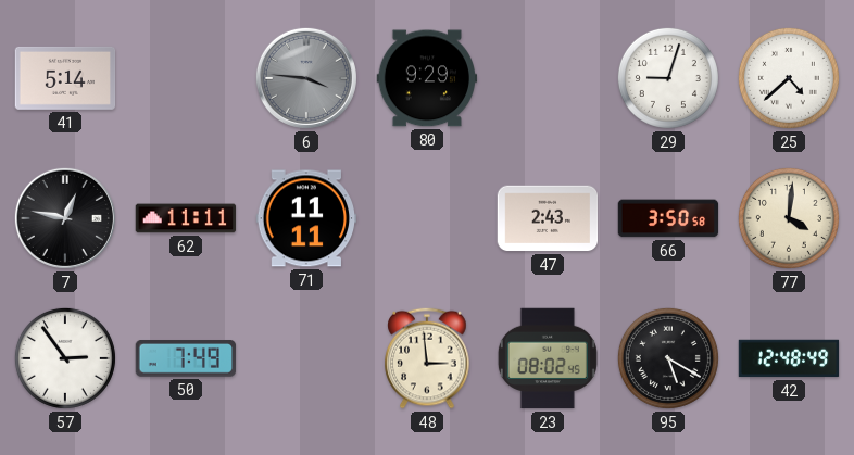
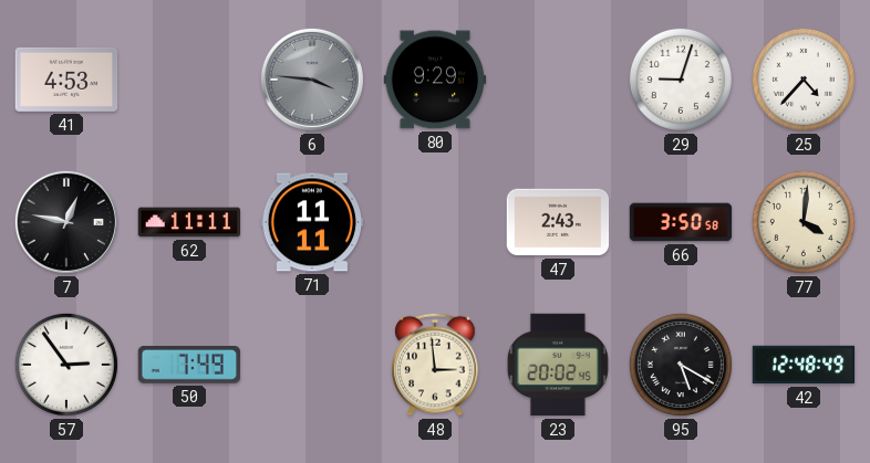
41: 5:14 -> 4:53
25: 4:38 -> 4:37
23: 08:02 -> 20:02
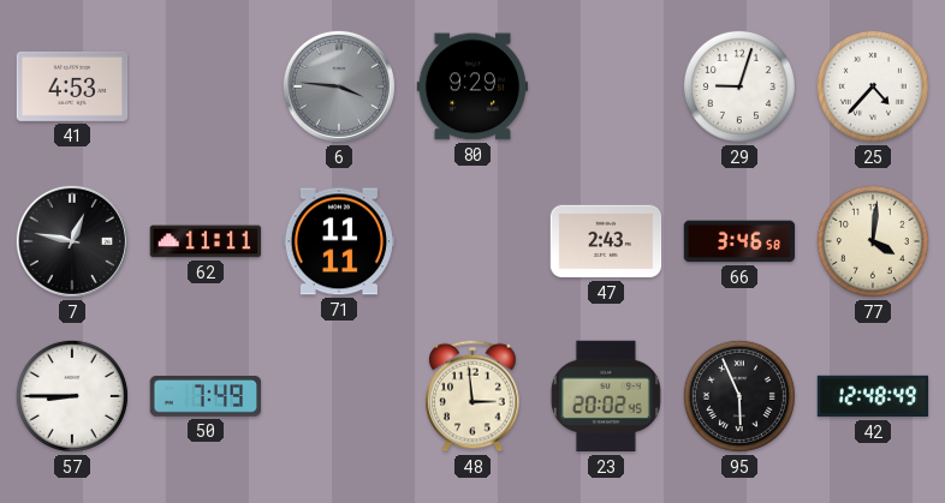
66: 3:50 -> 3:46
57: 2:54 -> 8:45
95: 5:20 -> 5:56
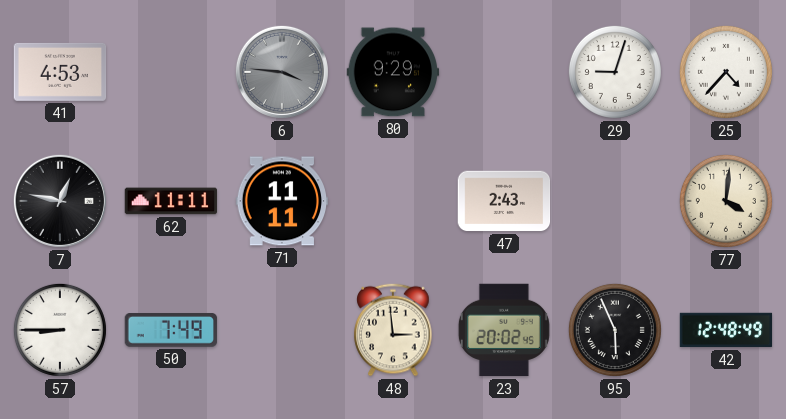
66: 3:46 -> none
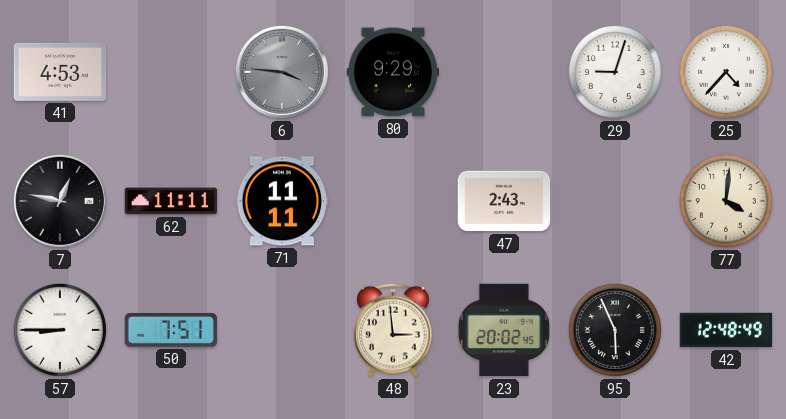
50: 7:49 -> 7:51
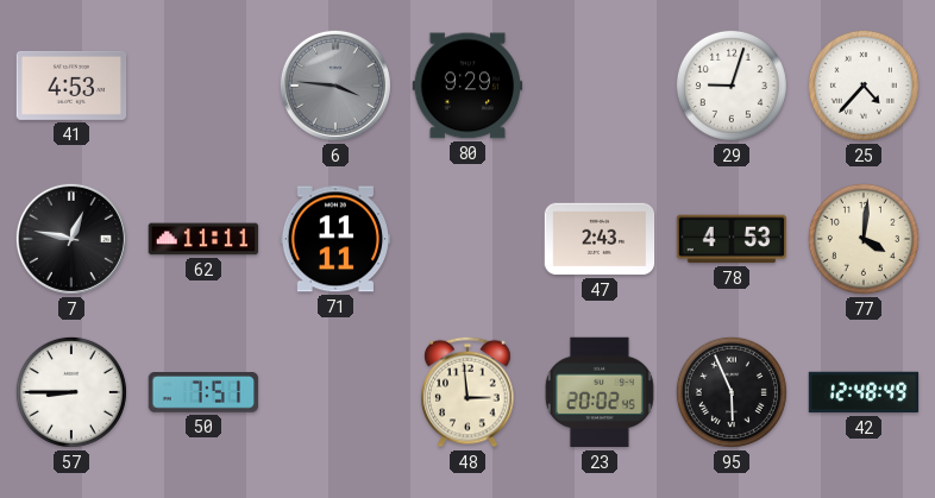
78: none -> 4:53
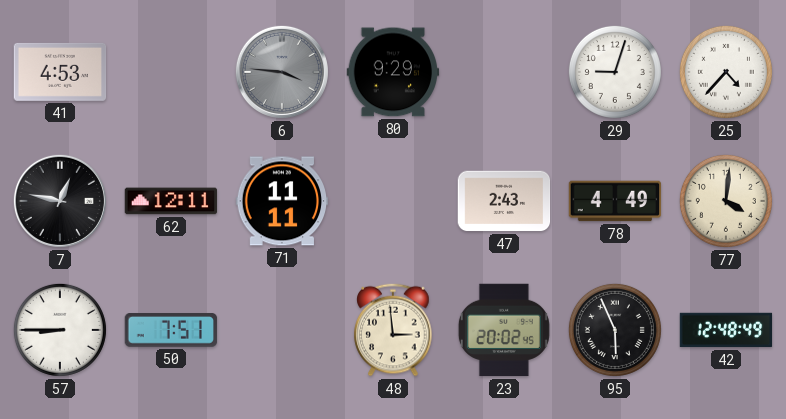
62: 11:11 -> 12:11
78: 4:53 -> 4:49
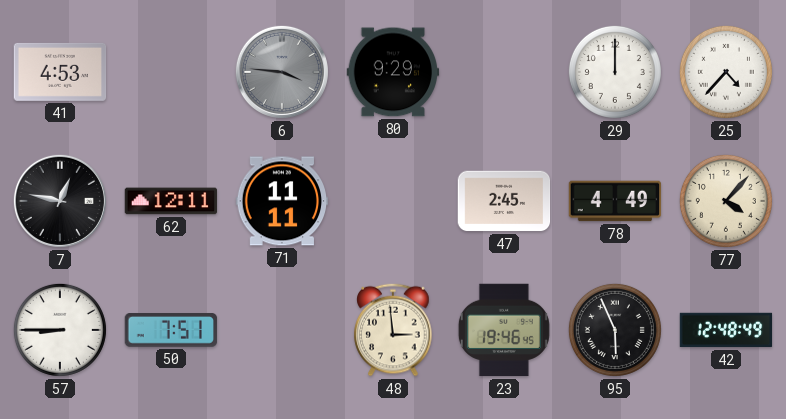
29: 9:03 -> 12:00
47: 2:43 -> 2:45
77: 4:01 -> 4:07
23: 20:02 -> 19:46
